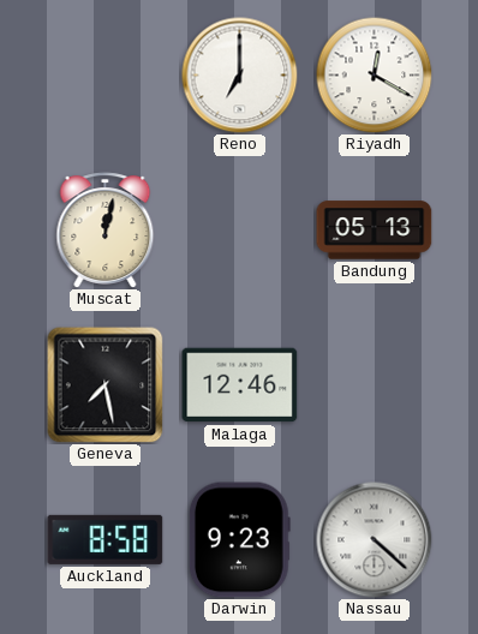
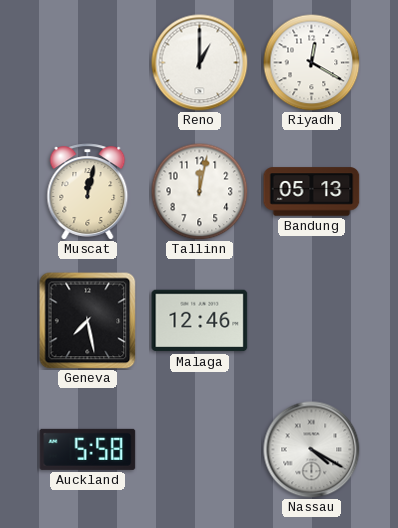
Reno: 7:00 -> 1:00
Tallinn: none -> 12:02
Auckland: 8:58 -> 5:58
Darwin: 9:23 -> none
Nassau: 4:22 -> 4:20
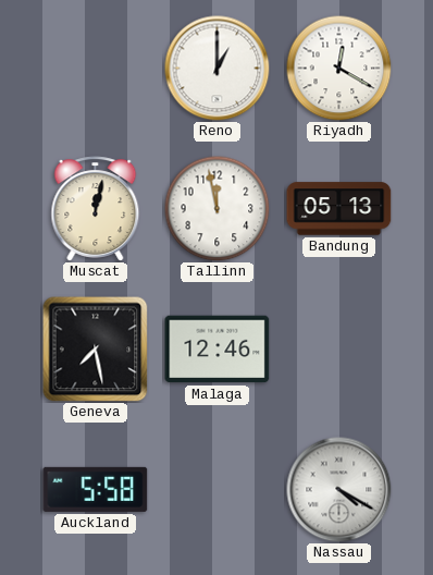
Tallinn: 12:02 -> 11:58
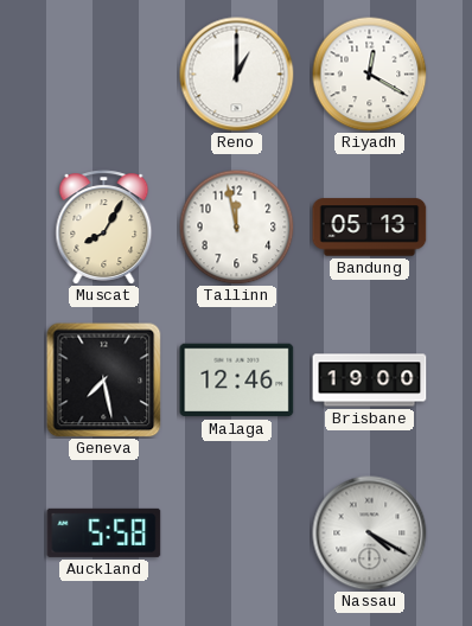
Muscat: 12:02 -> 8:05
Brisbane: none -> 19:00
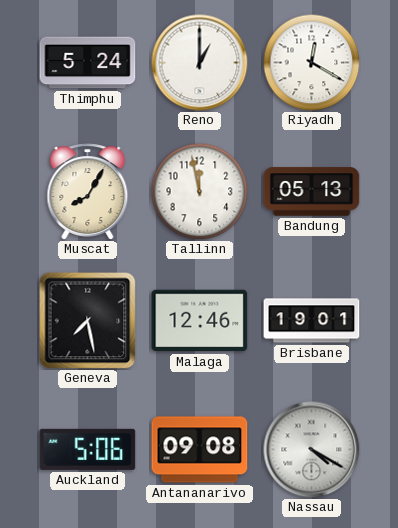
Thimphu: none -> 5:24
Brisbane: 19:00 -> 19:01
Auckland: 5:58 -> 5:06
Antananarivo: none -> 09:08
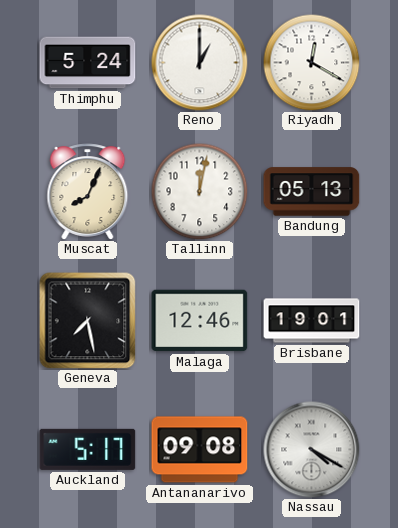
Muscat: 8:05 -> 8:04
Tallinn: 11:58 -> 12:02
Auckland: 5:06 -> 5:17
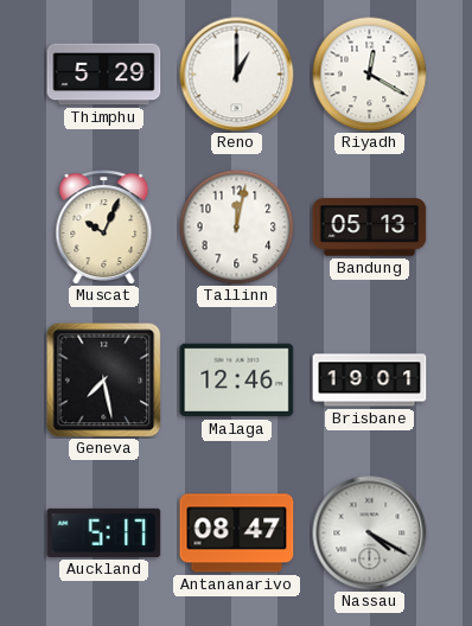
Thimphu: 5:24 -> 5:29
Muscat: 8:04 -> 10:04
Antananarivo: 09:08 -> 08:47
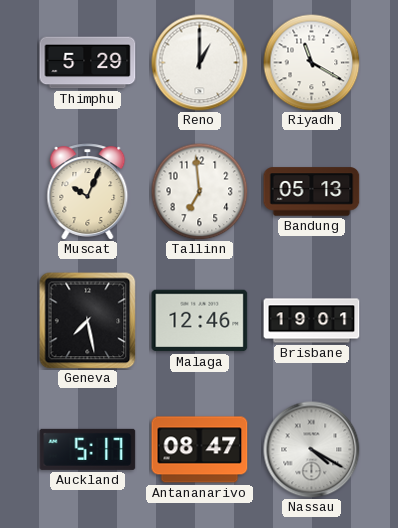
Riyadh: 12:20 -> 11:20
Tallinn: 12:02 -> 6:59
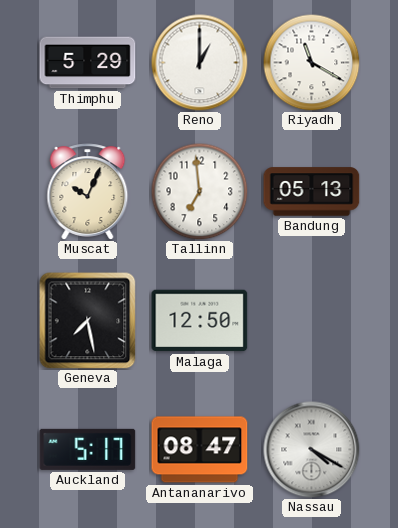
Malaga: 12:46 -> 12:50
Brisbane: 19:01 -> none
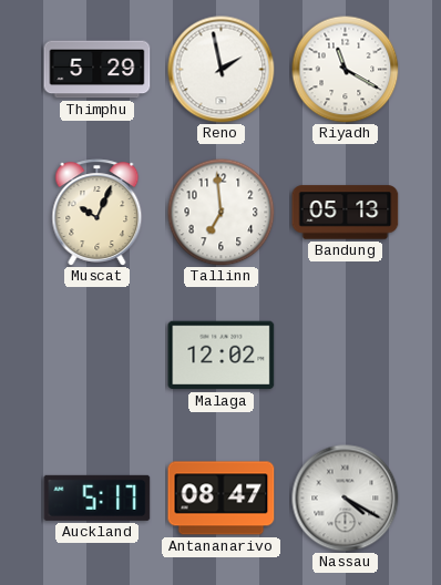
Reno: 1:00 -> 1:58
Geneva: 7:28 -> none
Malaga: 12:50 -> 12:02
